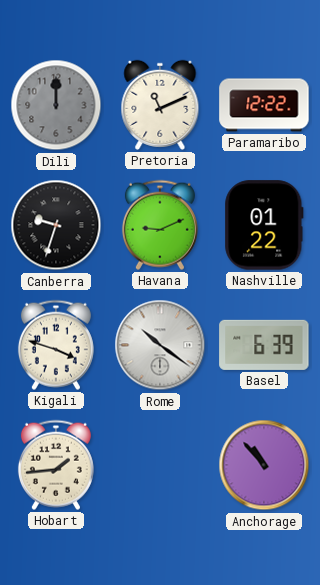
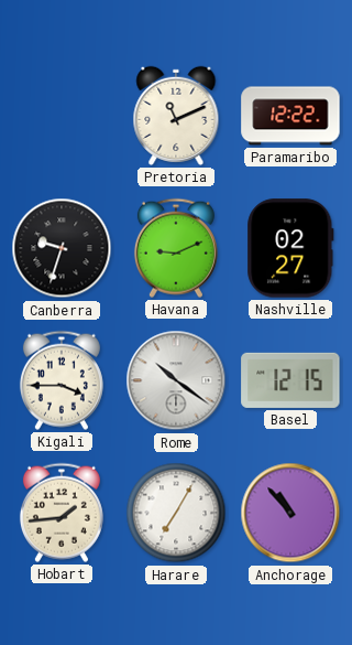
Dili: 12:00 -> none
Nashville: 01:22 -> 02:27
Kigali: 3:48 -> 3:45
Basel: 6:39 -> 12:15
Harare: none -> 7:05
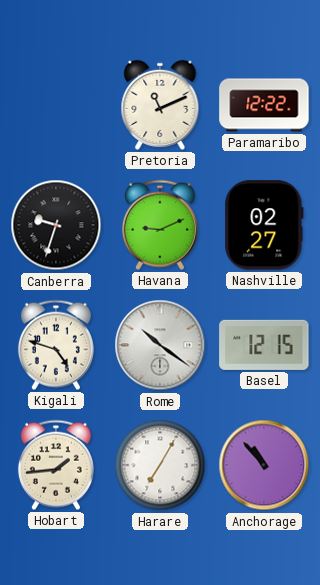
Kigali: 3:45 -> 4:48
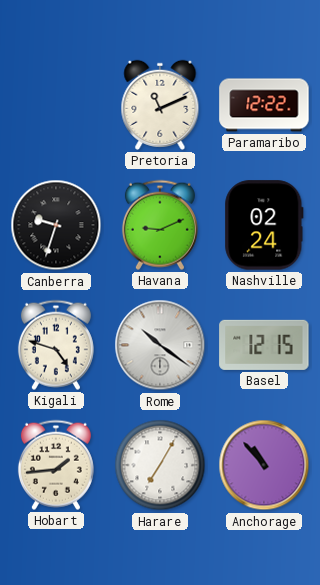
Nashville: 02:27 -> 02:24
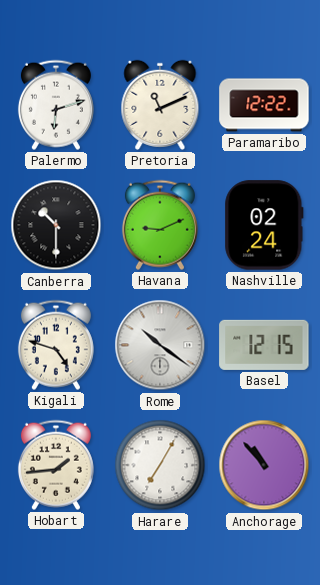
Palermo: none -> 6:12
Canberra: 9:33 -> 10:30
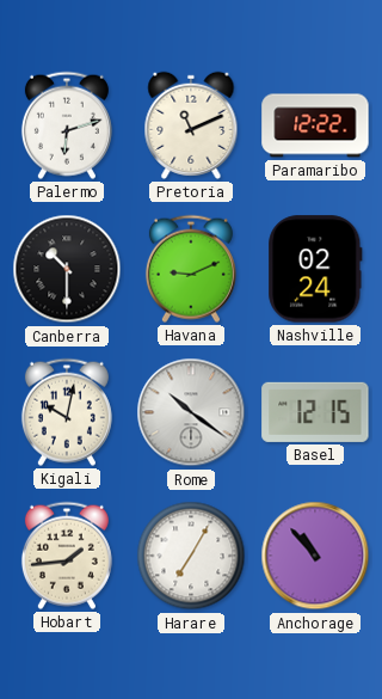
Kigali: 4:48 -> 10:02
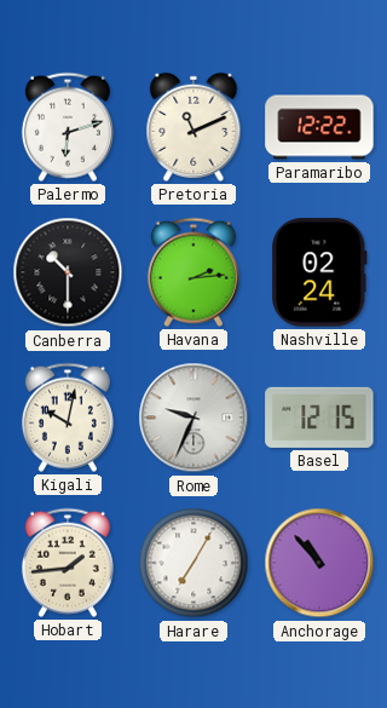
Havana: 9:11 -> 2:14
Rome: 10:21 -> 9:34
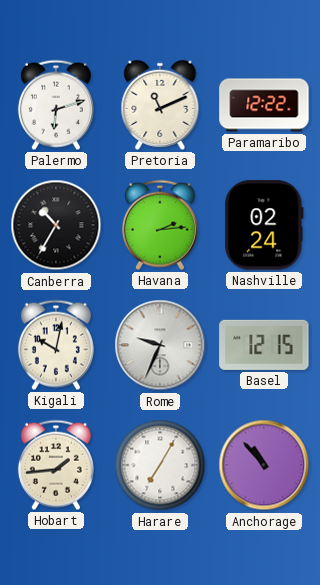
Canberra: 10:30 -> 10:35
